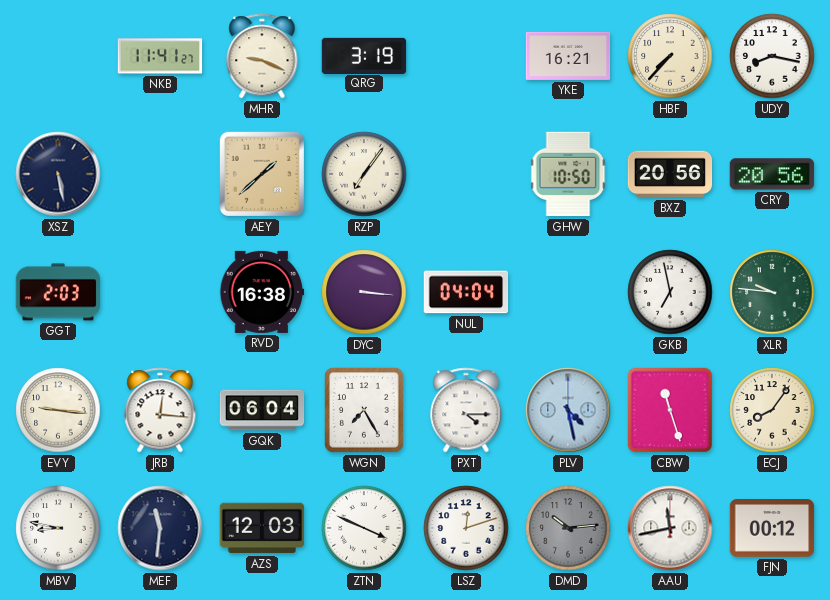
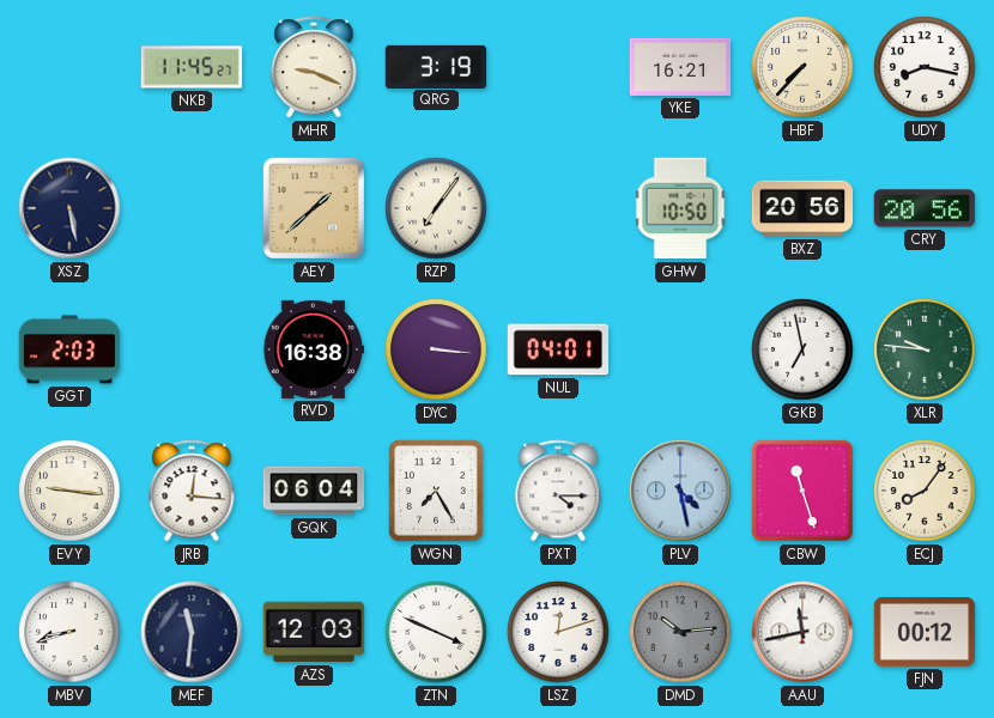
NKB: 11:41 -> 11:45
NUL: 04:04 -> 04:01
MBV: 8:47 -> 8:42
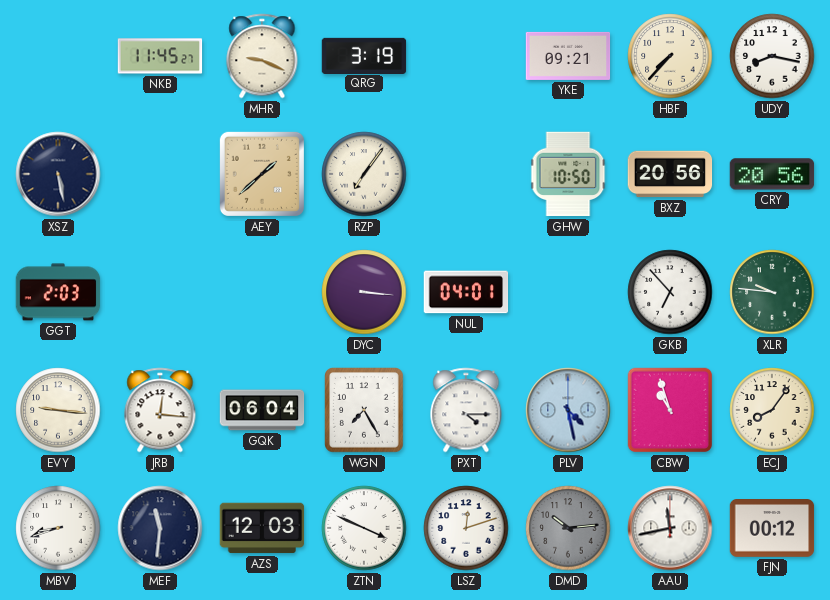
YKE: 16:21 -> 09:21
RVD: 16:38 -> none
GKB: 6:58 -> 6:53
CBW: 11:27 -> 10:57
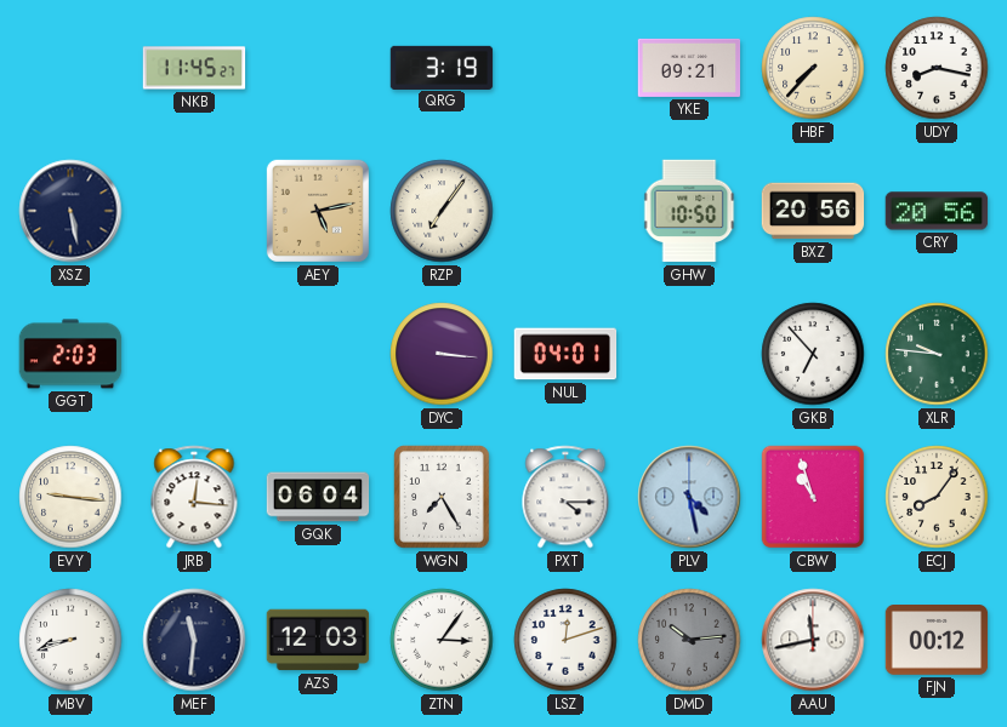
MHR: 9:19 -> none
AEY: 1:38 -> 5:13
ZTN: 3:49 -> 3:06
